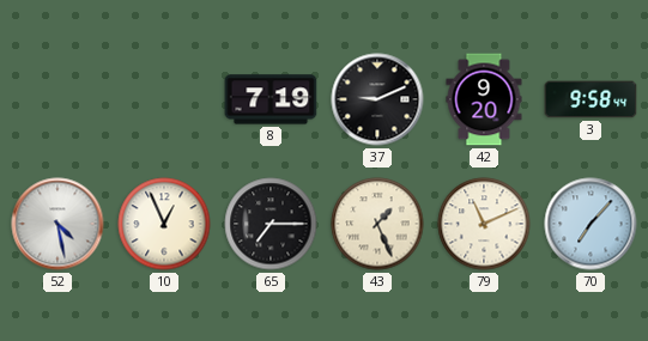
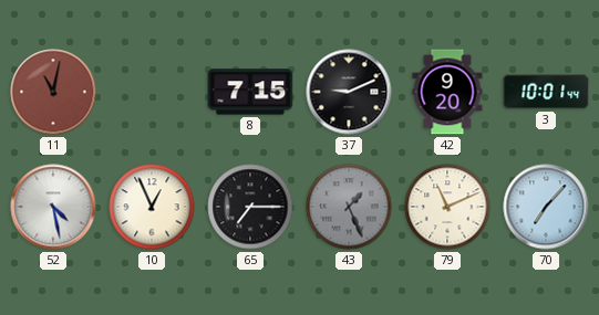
11: none -> 11:02
8: 7:19 -> 7:15
3: 9:58 -> 10:01
43 dial: cream -> grey
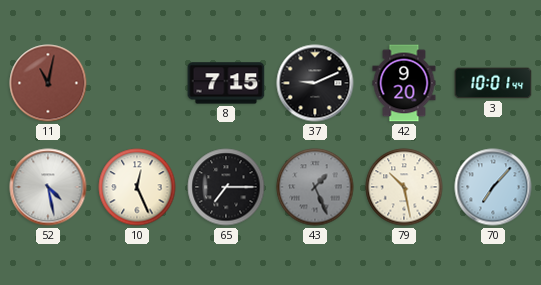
10: 12:56 -> 12:26
79: 11:11 -> 10:28
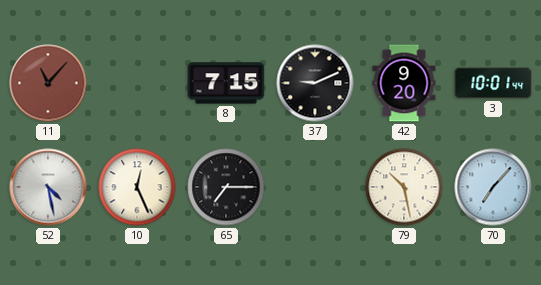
11: 11:02 -> 11:07
43: 1:26 -> none
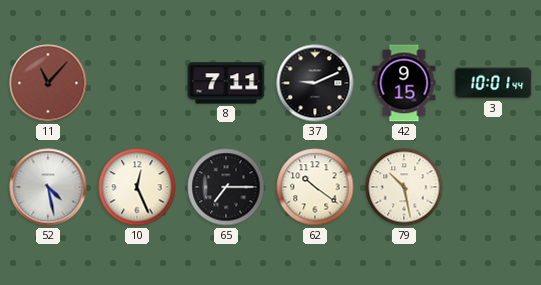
8: 7:15 -> 7:11
42: 9:20 -> 9:15
62: none -> 10:21
70: 7:07 -> none
